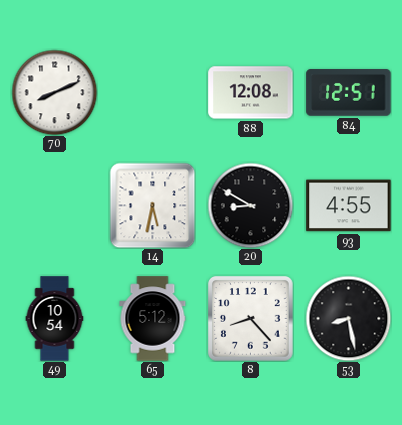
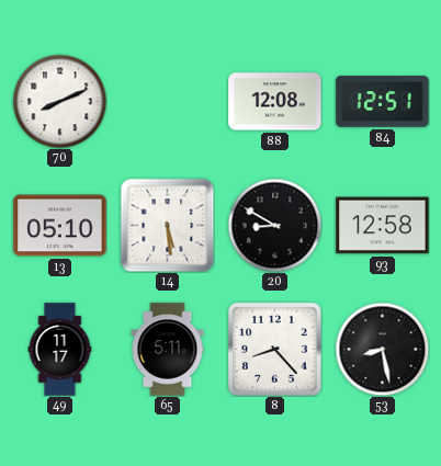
13: none -> 05:10
14: 5:32 -> 5:29
93: 4:55 -> 12:58
49: 10:54 -> 11:17
65: 5:12 -> 5:11
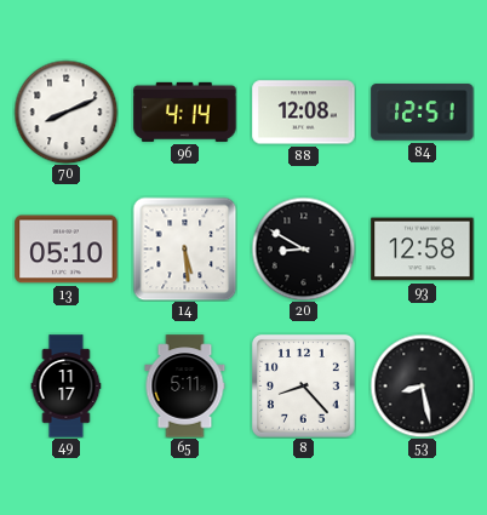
96: none -> 4:14
